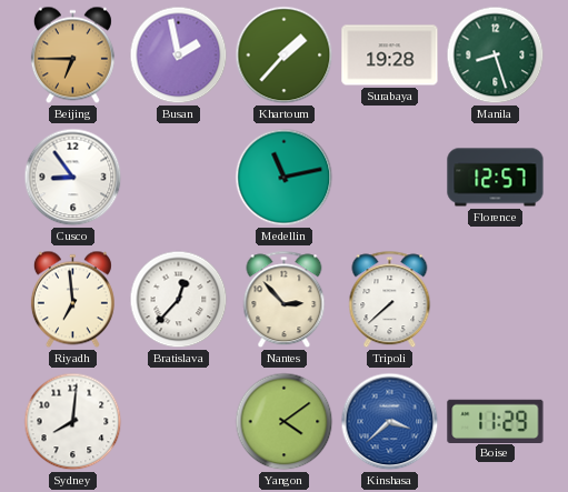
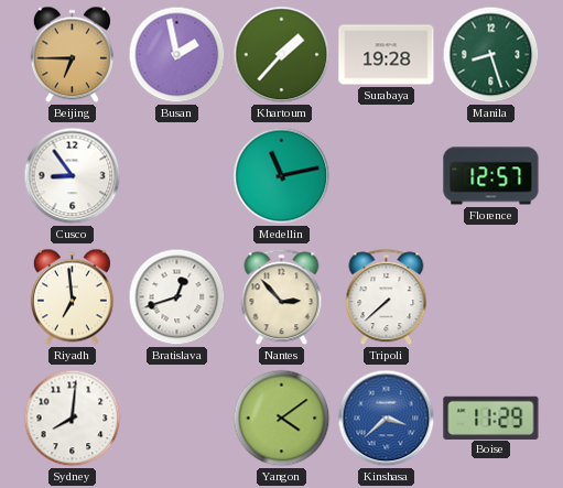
Bratislava: 12:37 -> 12:42
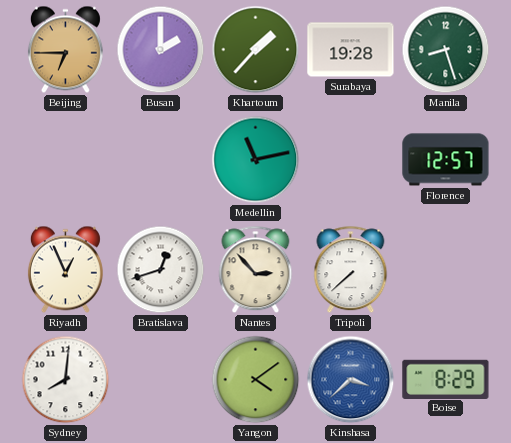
Busan: 1:58 -> 2:00
Cusco: 8:54 -> none
Riyadh: 6:59 -> 12:56
Boise: 11:29 -> 8:29
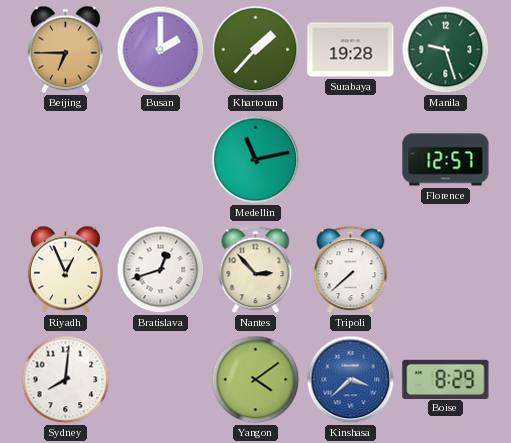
Manila: 8:27 -> 9:27
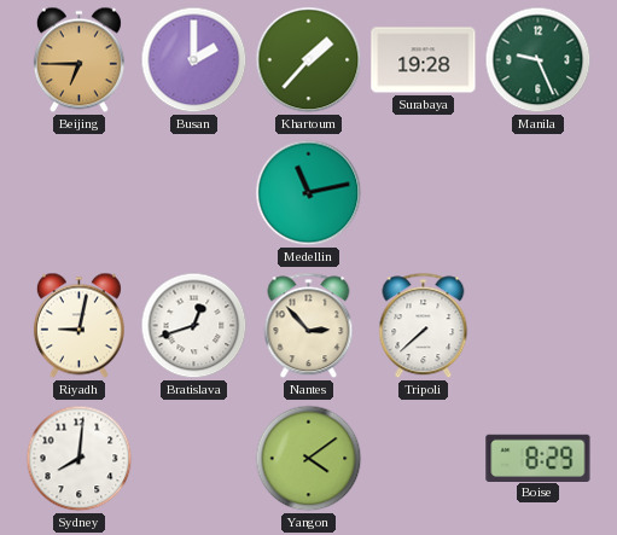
Manila: 9:27 -> 9:26
Florence: 12:57 -> none
Riyadh: 12:56 -> 9:02
Kinshasa: 3:38 -> none
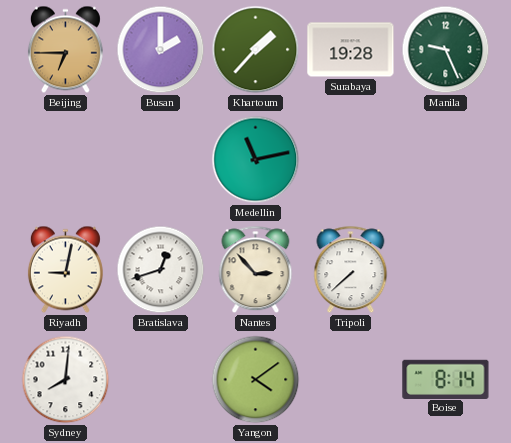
Boise: 8:29 -> 8:14
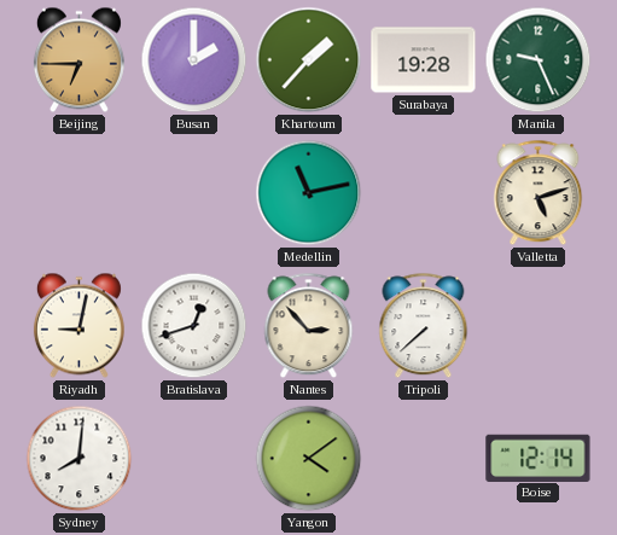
Valletta: none -> 5:12
Boise: 8:14 -> 12:14
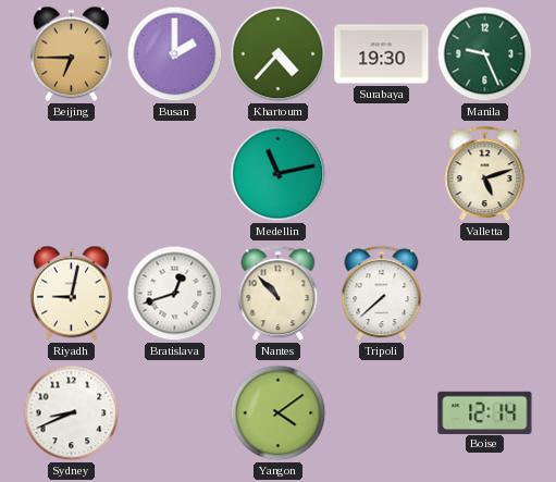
Khartoum: 1:37 -> 4:37
Surabaya: 19:28 -> 19:30
Nantes: 2:53 -> 10:53
Sydney: 8:01 -> 8:41
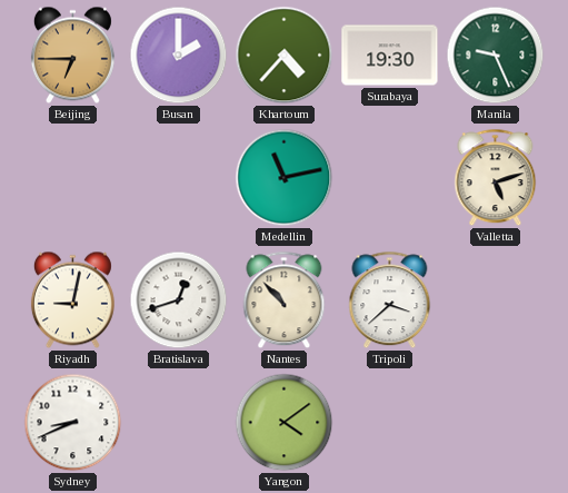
Tripoli: 7:38 -> 3:38
Boise: 12:14 -> none
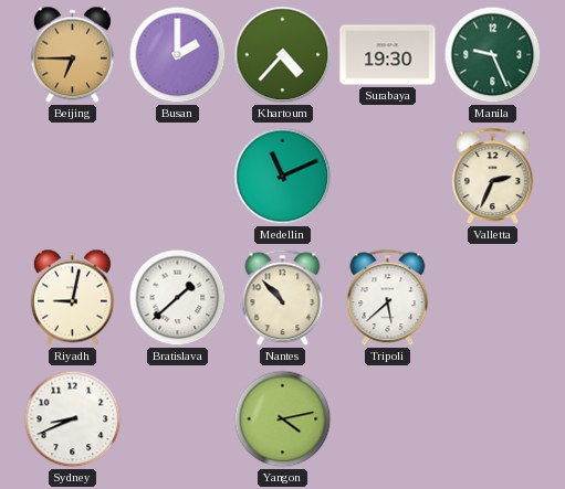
Medellin: 11:13 -> 11:11
Valletta: 5:12 -> 2:34
Bratislava: 12:42 -> 1:38
Tripoli: 3:38 -> 5:38
Yangon: 4:09 -> 4:13
